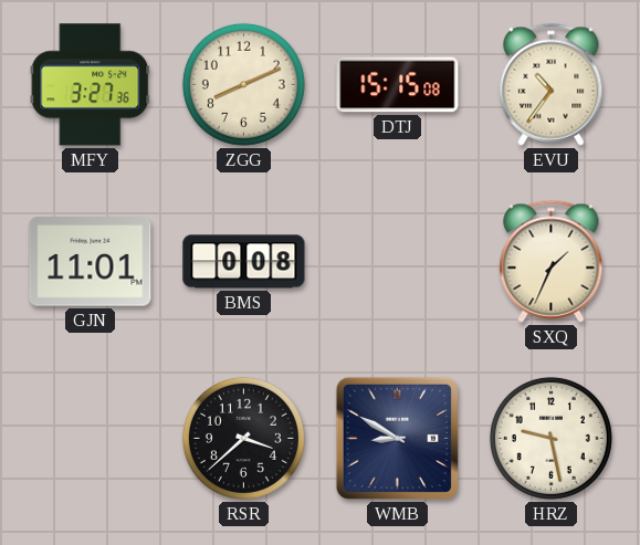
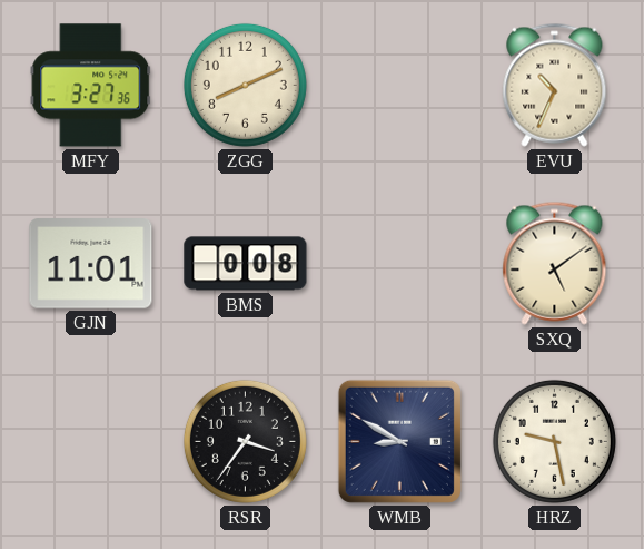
DTJ: 15:15 -> none
EVU: 10:36 -> 10:34
SXQ: 1:34 -> 5:09
RSR: 3:38 -> 3:36
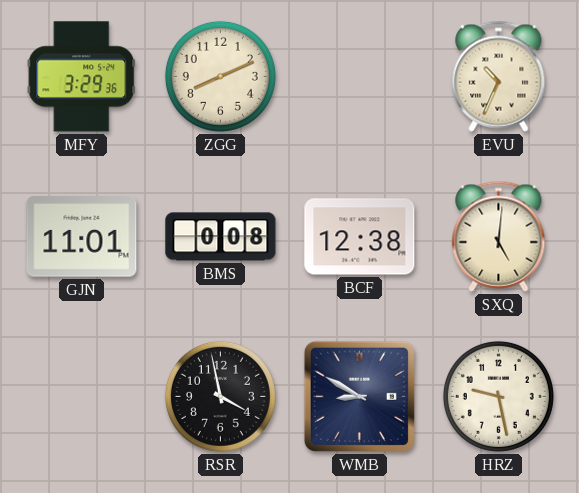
MFY: 3:27 -> 3:29
BCF: none -> 12:38
SXQ: 5:09 -> 5:01
RSR: 3:36 -> 3:58
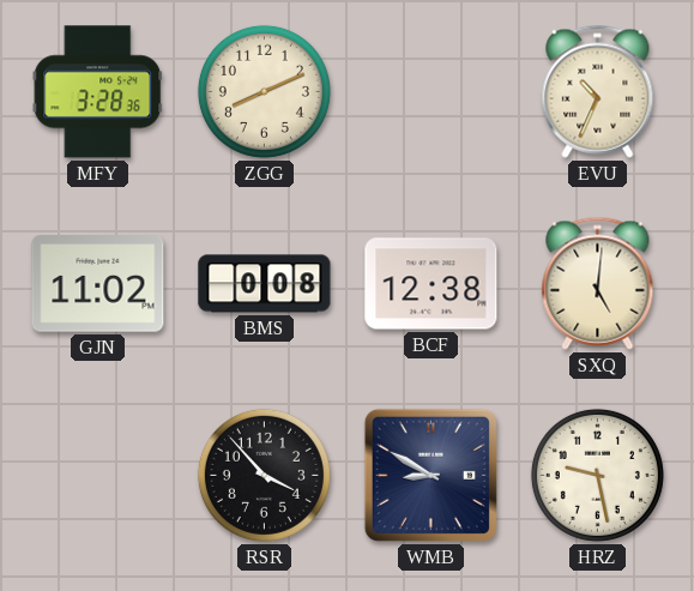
MFY: 3:29 -> 3:28
GJN: 11:01 -> 11:02
RSR: 3:58 -> 3:53
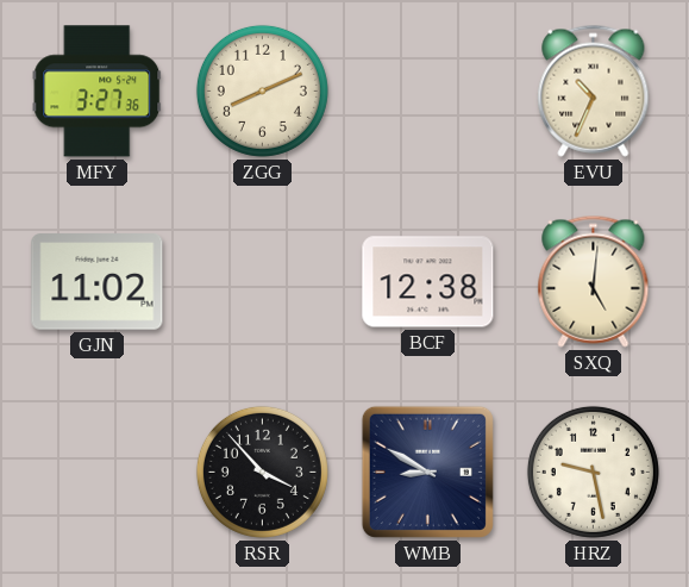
MFY: 3:28 -> 3:27
BMS: 0:08 -> none
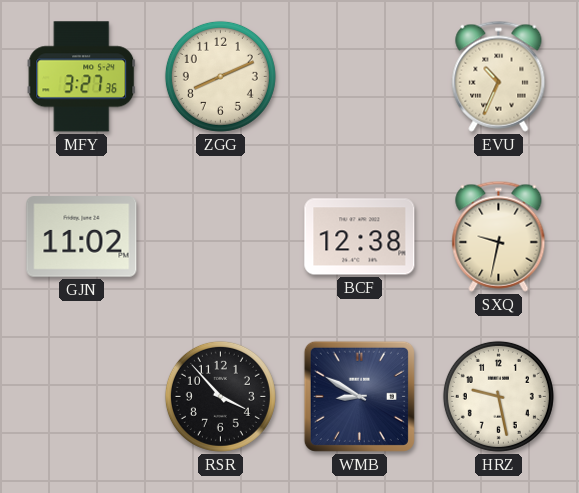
SXQ: 5:01 -> 9:32
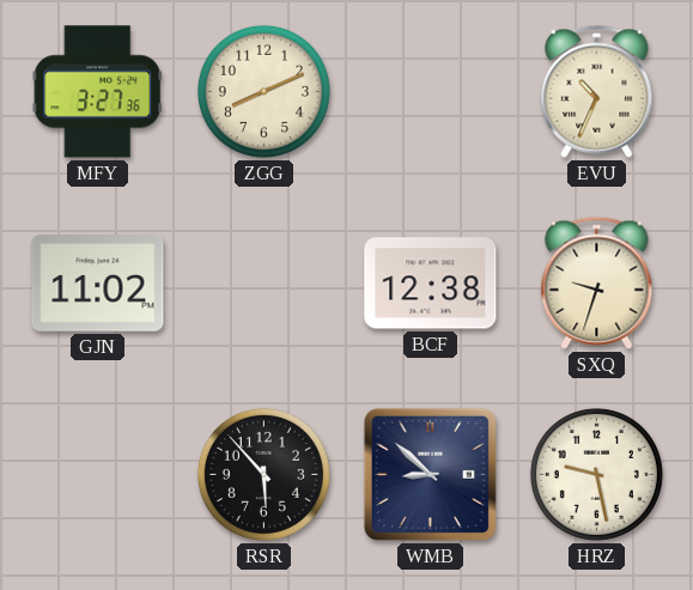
SXQ: 9:32 -> 9:33
RSR: 3:53 -> 5:53
WMB: 8:50 -> 8:52
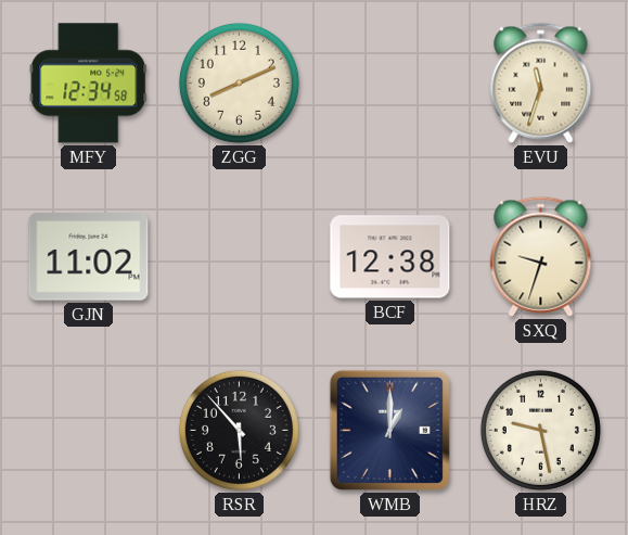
MFY: 3:27 -> 12:34
EVU: 10:34 -> 11:33
WMB: 8:52 -> 1:00
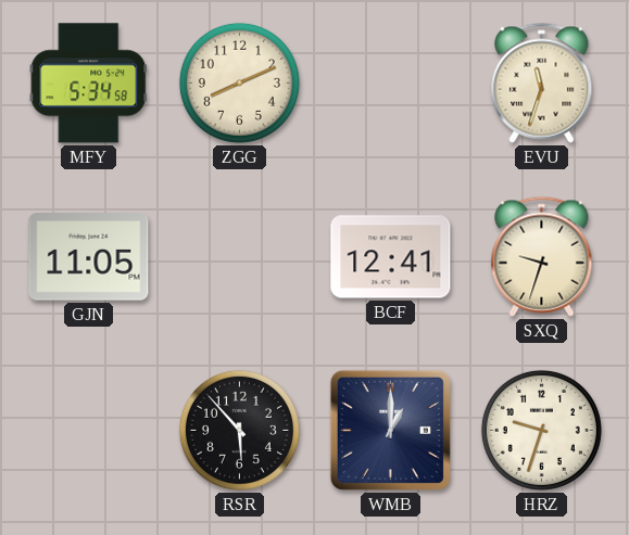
MFY: 12:34 -> 5:34
GJN: 11:02 -> 11:05
BCF: 12:38 -> 12:41
HRZ: 9:28 -> 9:33
